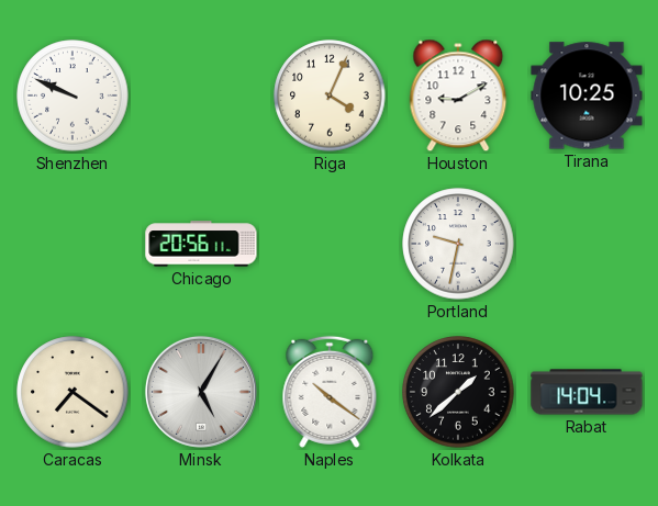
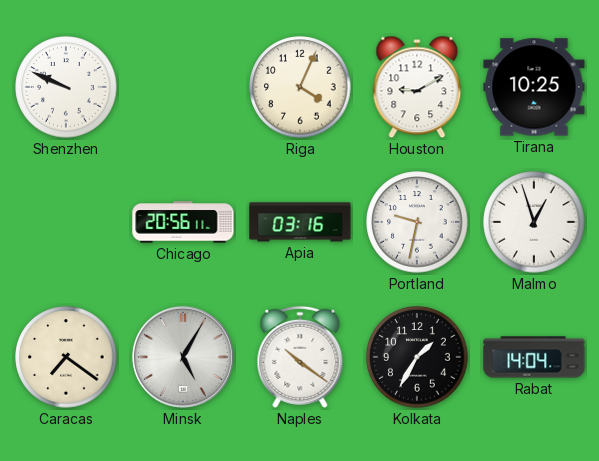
Apia: none -> 03:16
Malmo: none -> 12:57
Kolkata: 1:38 -> 1:35
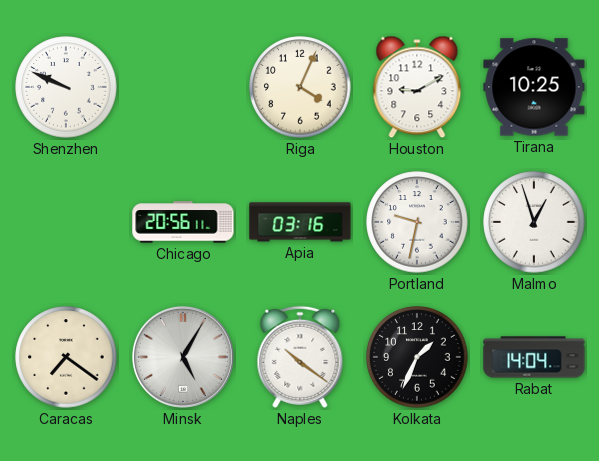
Kolkata: 1:35 -> 1:34
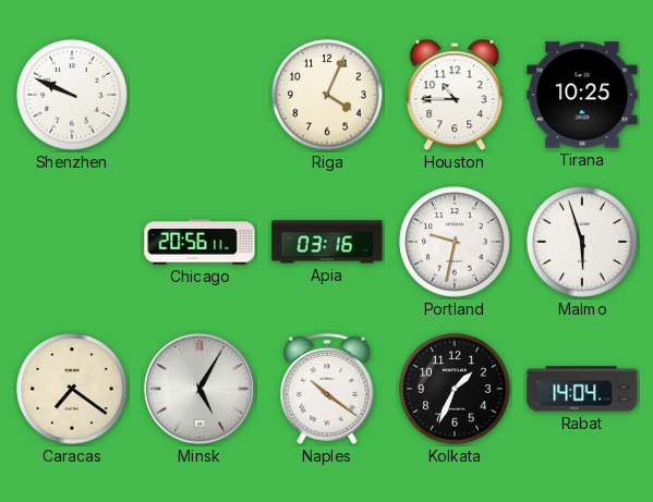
Houston: 9:10 -> 10:45
Malmo: 12:57 -> 5:57
